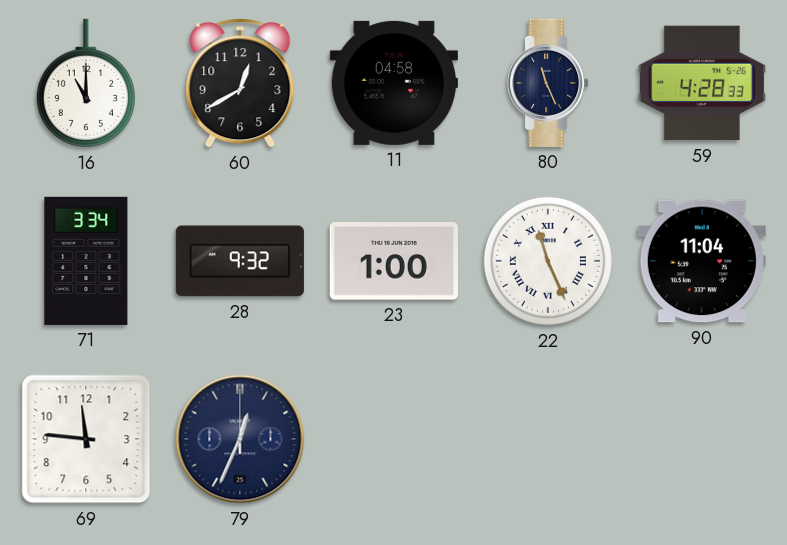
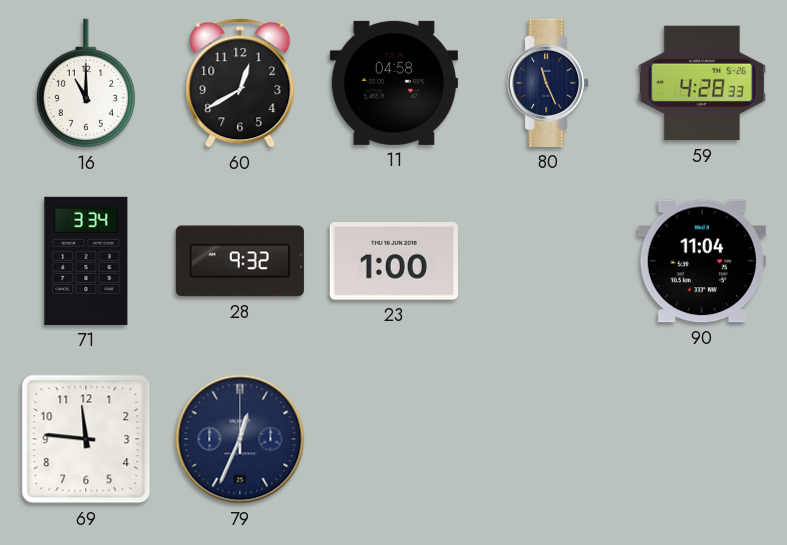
22: 11:26 -> none
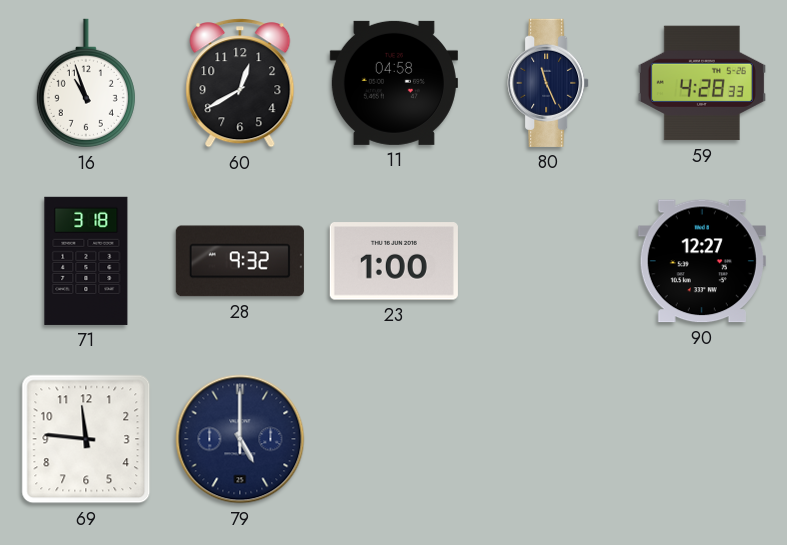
16: 11:00 -> 10:57
71: 3:34 -> 3:18
90: 11:04 -> 12:27
79: 12:34 -> 5:00
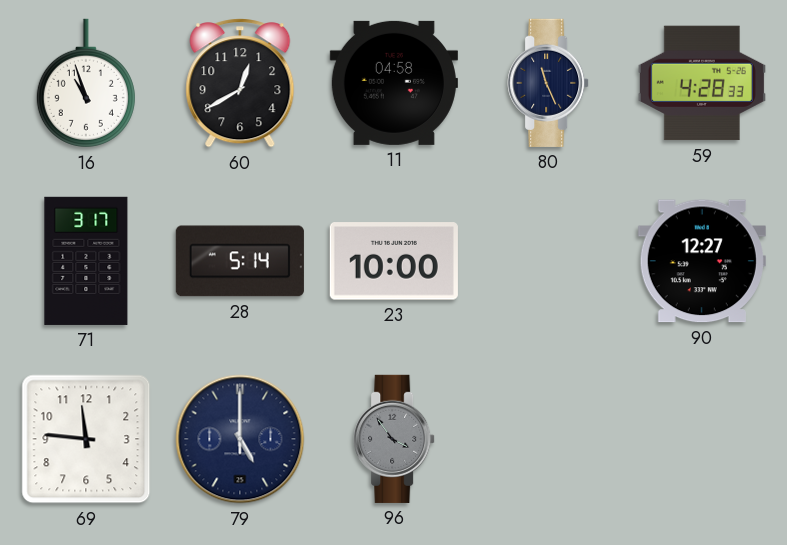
71: 3:18 -> 3:17
28: 9:32 -> 5:14
23: 1:00 -> 10:00
96: none -> 3:54
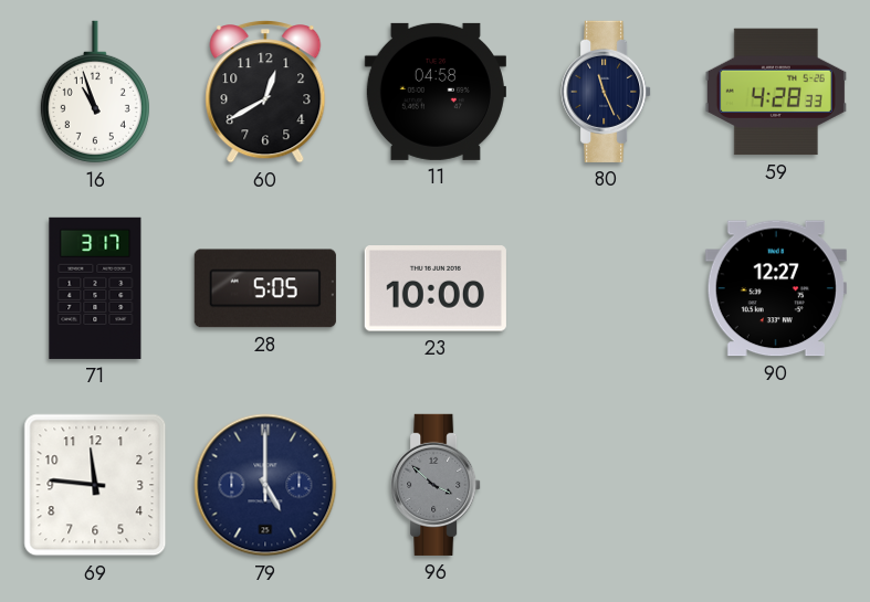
28: 5:14 -> 5:05
96: 3:54 -> 3:52
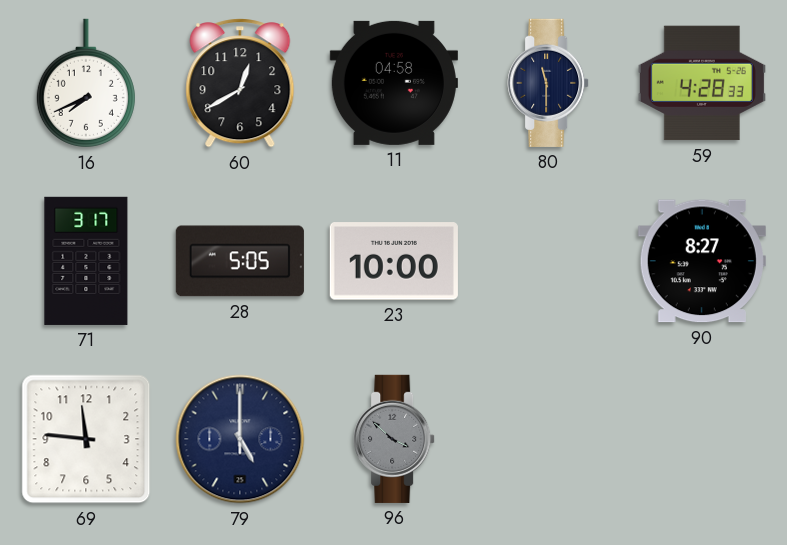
16: 10:57 -> 7:41
80: 11:26 -> 11:30
90: 12:27 -> 8:27
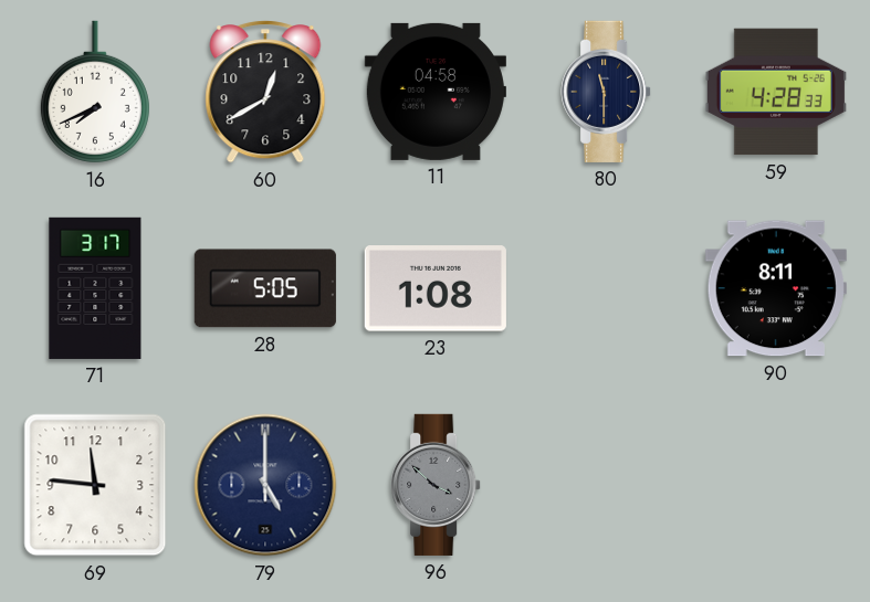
23: 10:00 -> 1:08
90: 8:27 -> 8:11
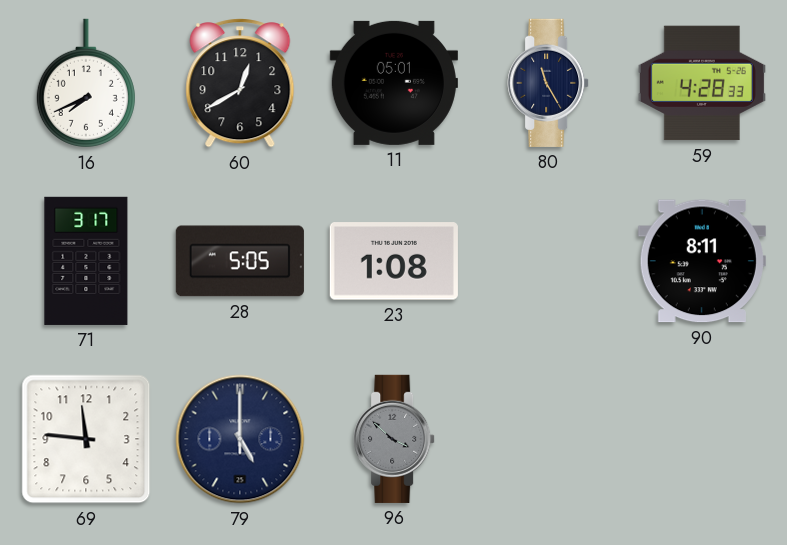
11: 04:58 -> 05:01
80: 11:30 -> 11:25
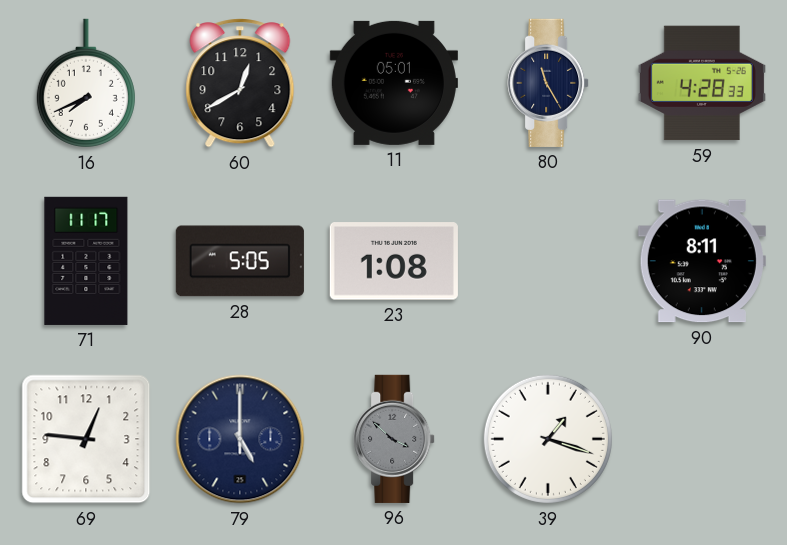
71: 3:17 -> 11:17
69: 11:46 -> 12:46
39: none -> 1:18
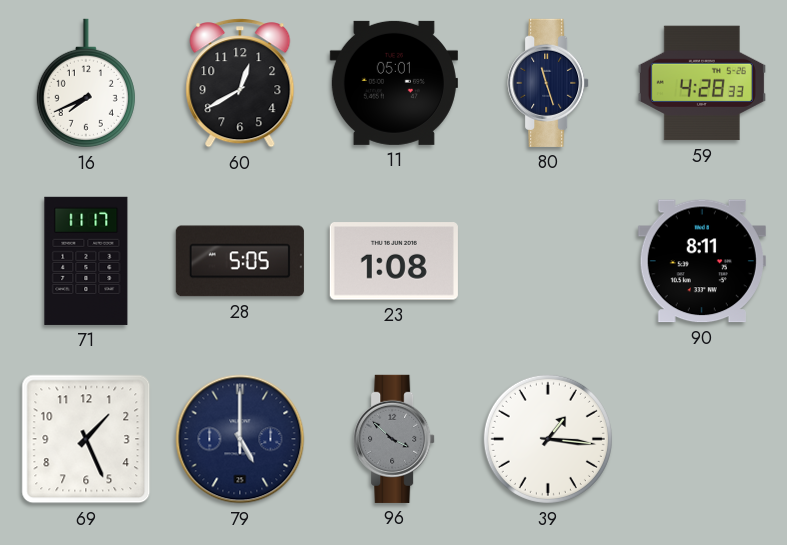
80: 11:25 -> 11:27
69: 12:46 -> 1:26
39: 1:18 -> 1:16
